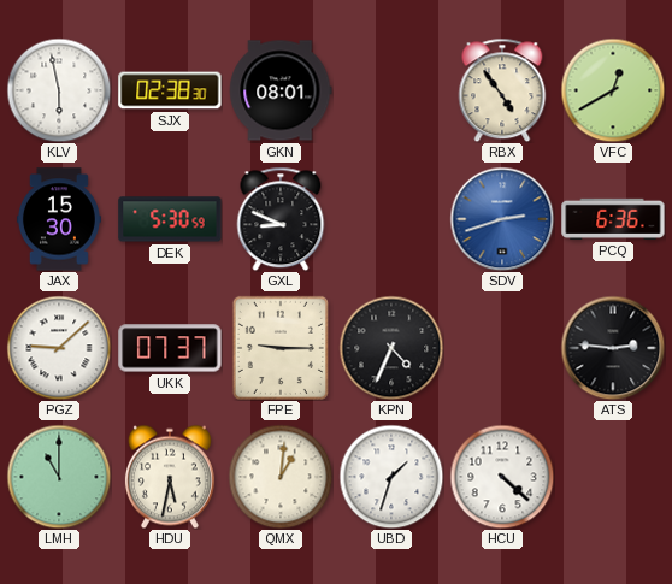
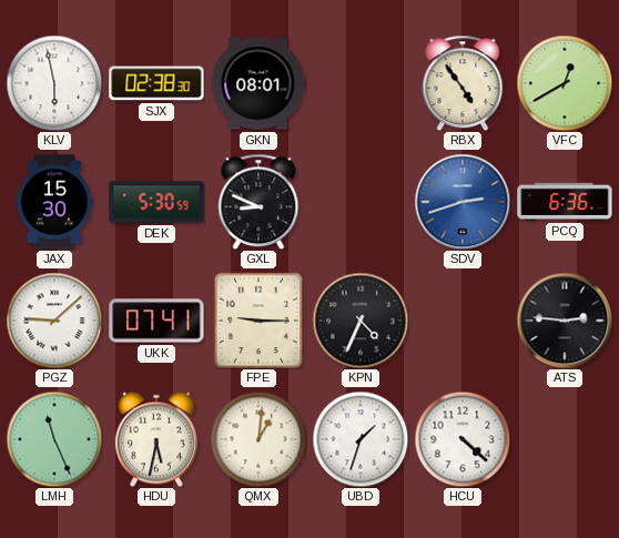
UKK: 07:37 -> 07:41
LMH: 11:00 -> 11:26
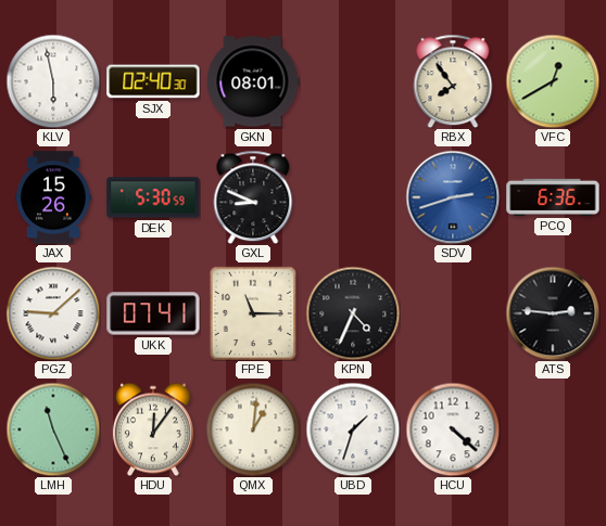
SJX: 02:38 -> 02:40
RBX: 4:54 -> 7:54
JAX: 15:30 -> 15:26
FPE: 9:15 -> 11:15
HDU: 5:32 -> 12:06
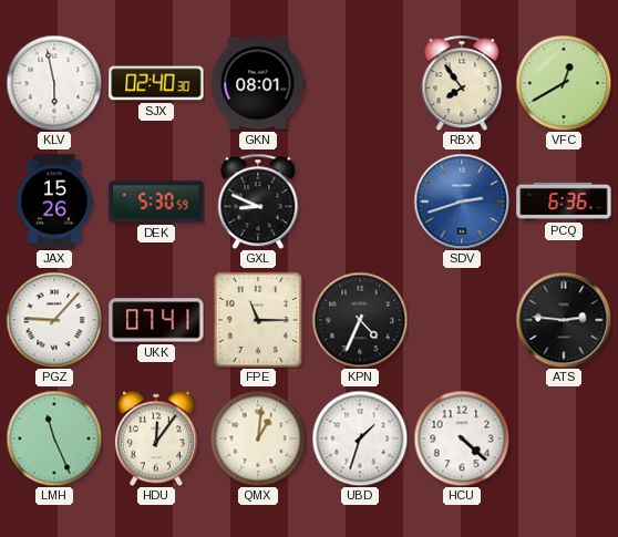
PGZ: 9:08 -> 9:07
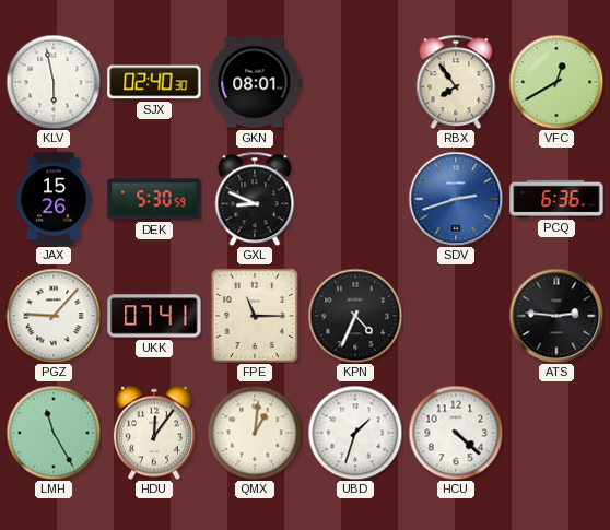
LMH: 11:26 -> 11:25
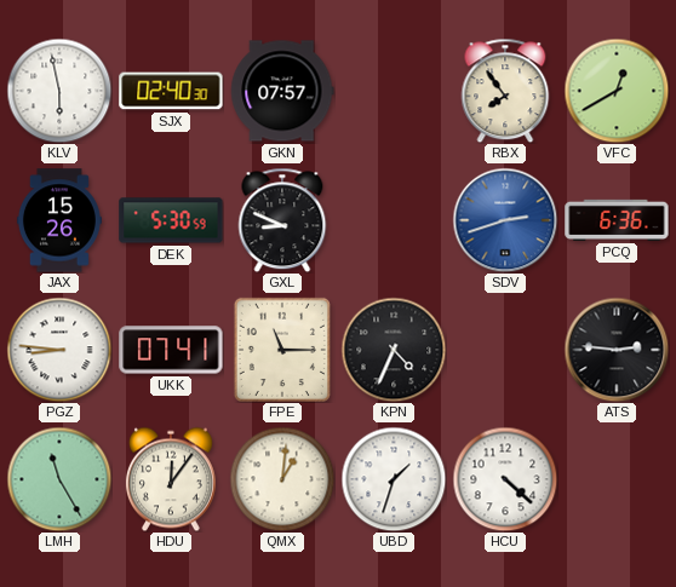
GKN: 08:01 -> 07:57
PGZ: 9:07 -> 8:46
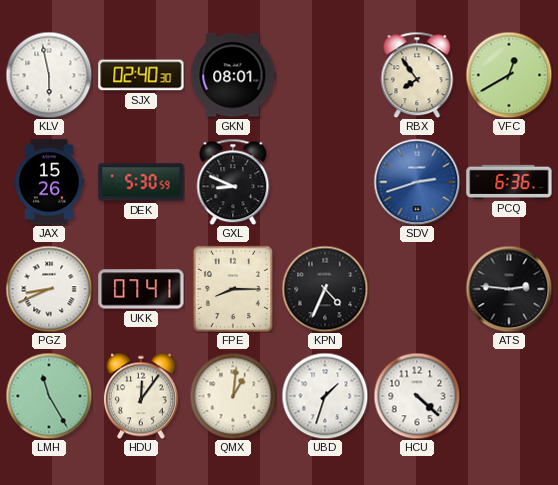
GKN: 07:57 -> 08:01
PGZ: 8:46 -> 8:41
FPE: 11:15 -> 8:15
